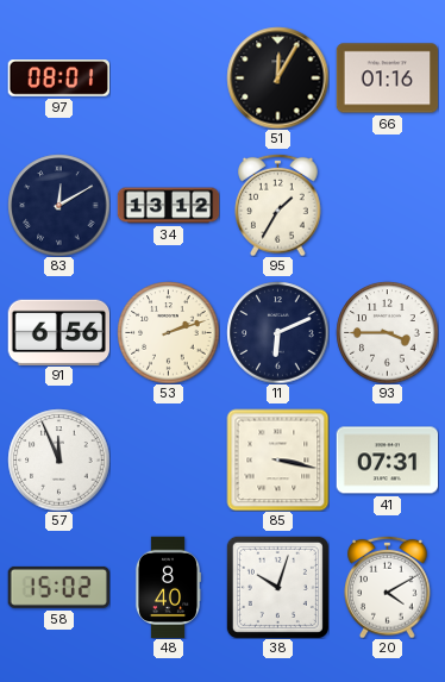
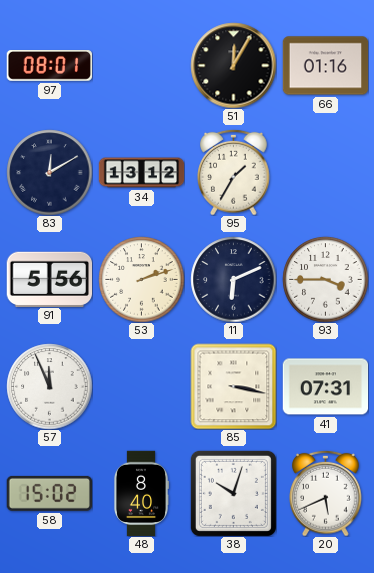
91: 6:56 -> 5:56
20: 4:10 -> 5:41
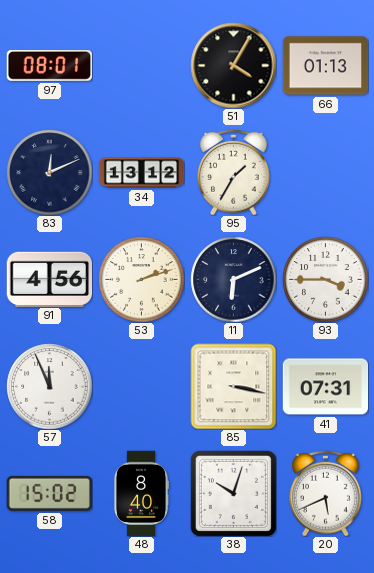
51: 12:05 -> 4:05
66: 01:16 -> 01:13
83: 12:10 -> 12:11
91: 5:56 -> 4:56
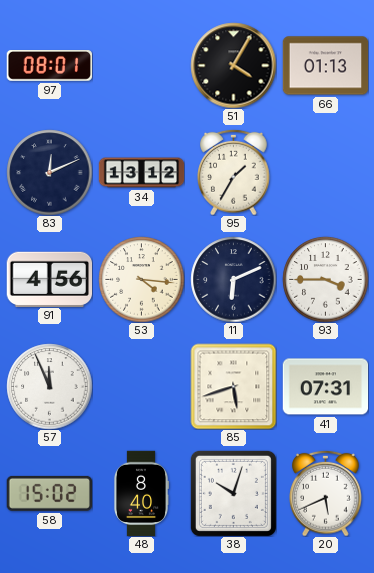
53: 2:12 -> 4:16
85: 3:17 -> 5:42
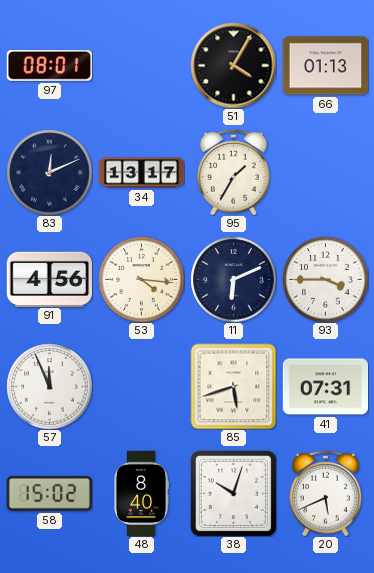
34: 13:12 -> 13:17
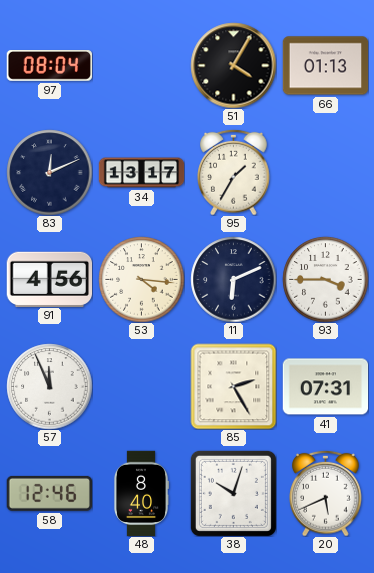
97: 08:01 -> 08:04
85: 5:42 -> 2:25
58: 15:02 -> 12:46
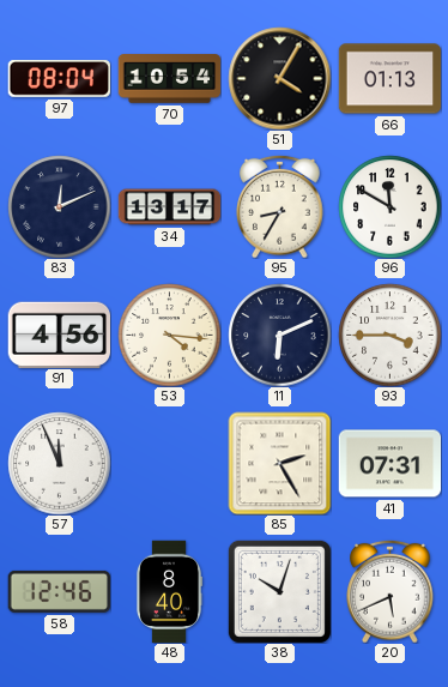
70: none -> 10:54
95: 1:35 -> 8:35
96: none -> 11:50
